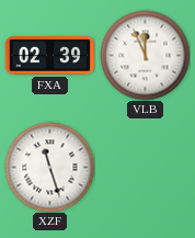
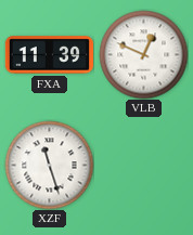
FXA: 02:39 -> 11:39
VLB: 11:56 -> 12:49
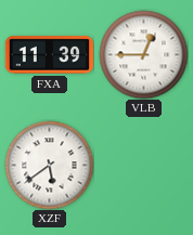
VLB: 12:49 -> 12:45
XZF: 11:27 -> 5:39
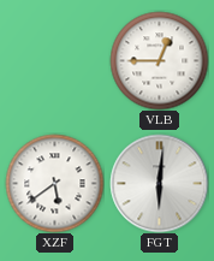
FXA: 11:39 -> none
FGT: none -> 6:01
